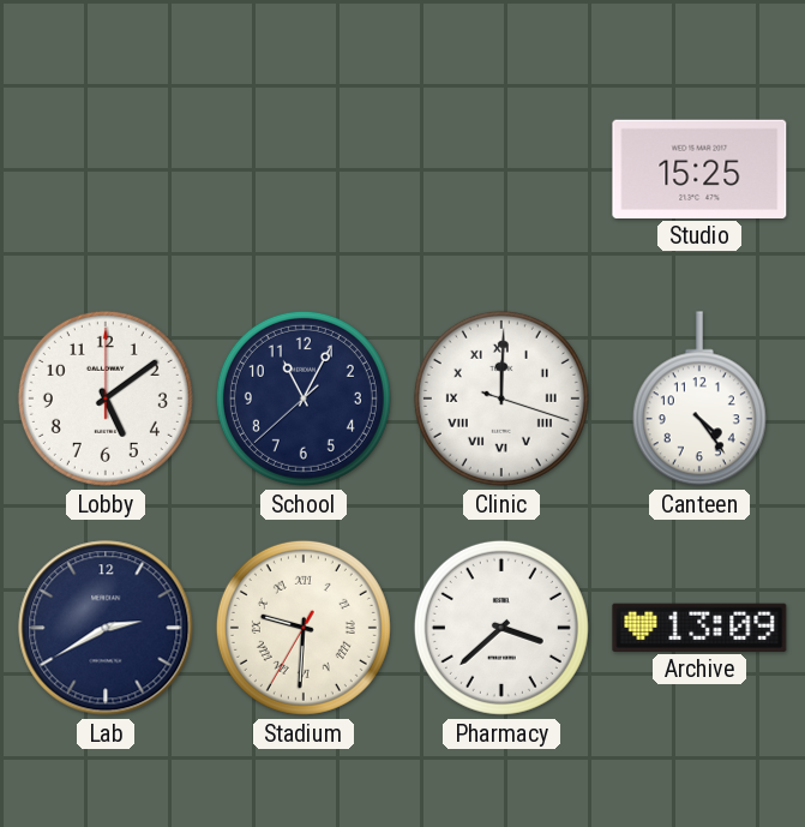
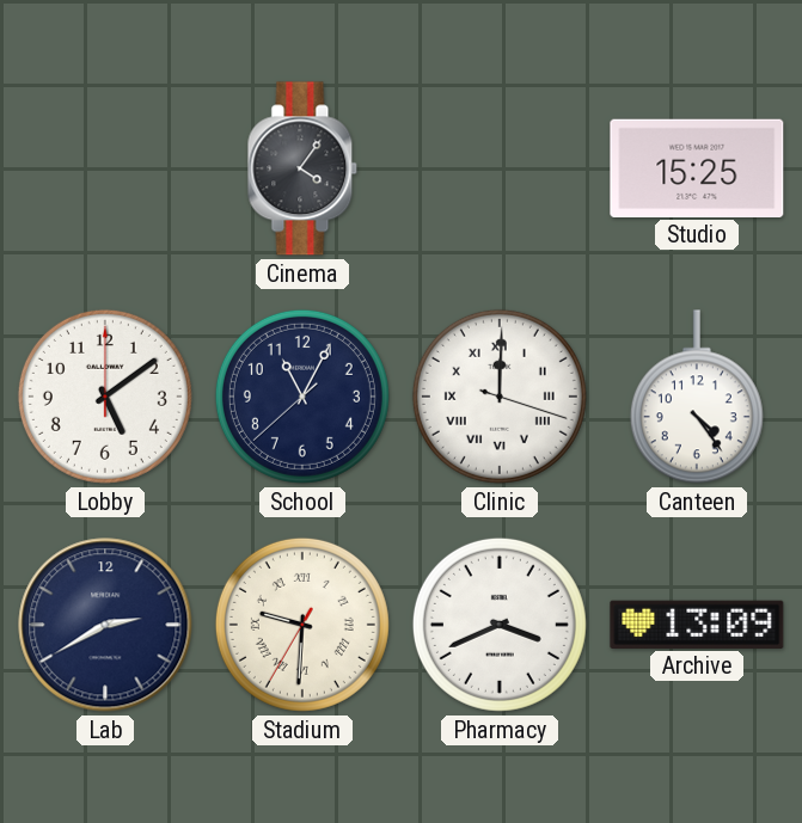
Cinema: none -> 4:06
Pharmacy: 3:38 -> 3:41
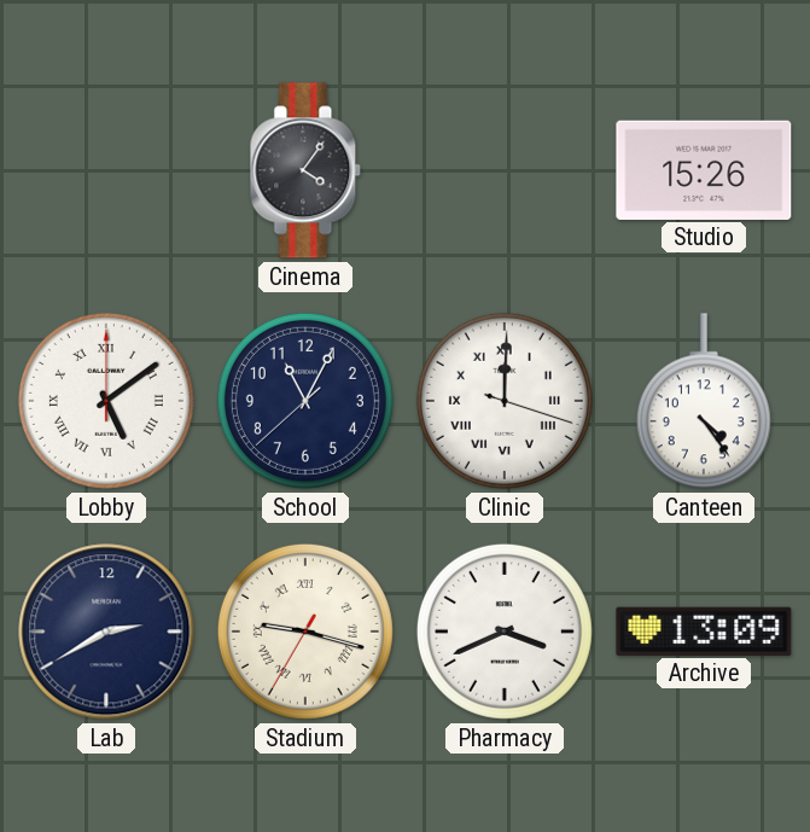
Studio: 15:25 -> 15:26
Lobby numerals: Arabic -> Roman
Stadium: 9:30 -> 9:17
